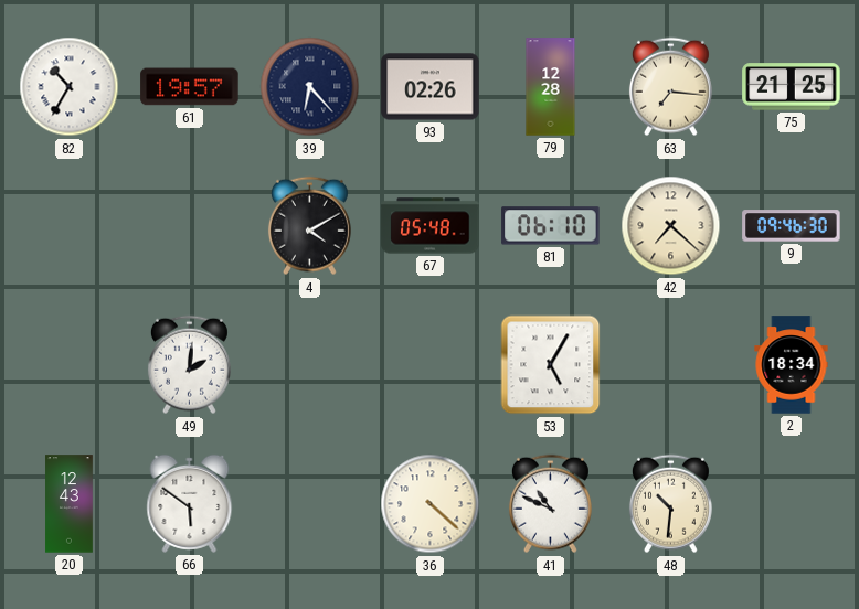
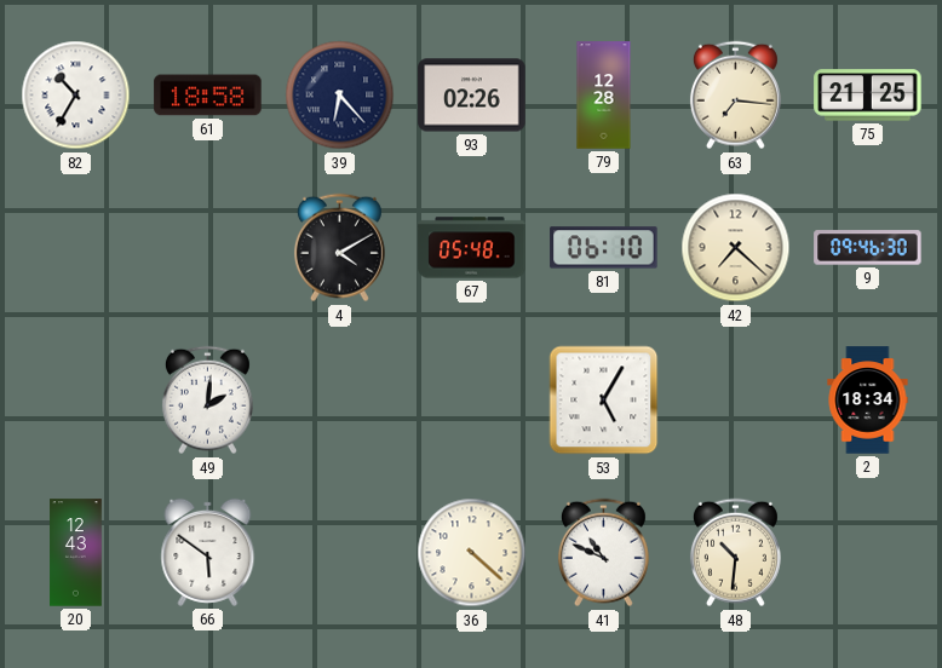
61: 19:57 -> 18:58
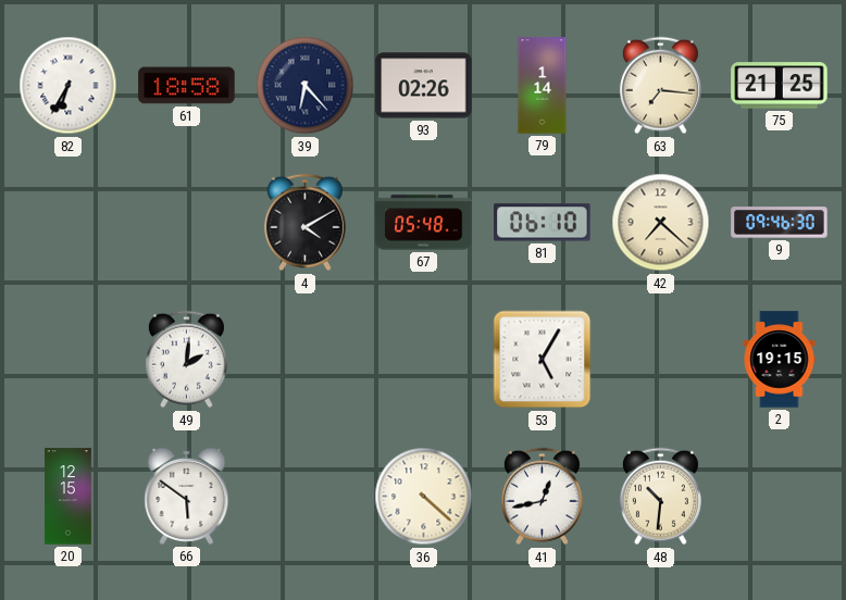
82: 10:35 -> 6:35
79: 12:28 -> 1:14
2: 18:34 -> 19:15
20: 12:43 -> 12:15
41: 10:49 -> 12:43
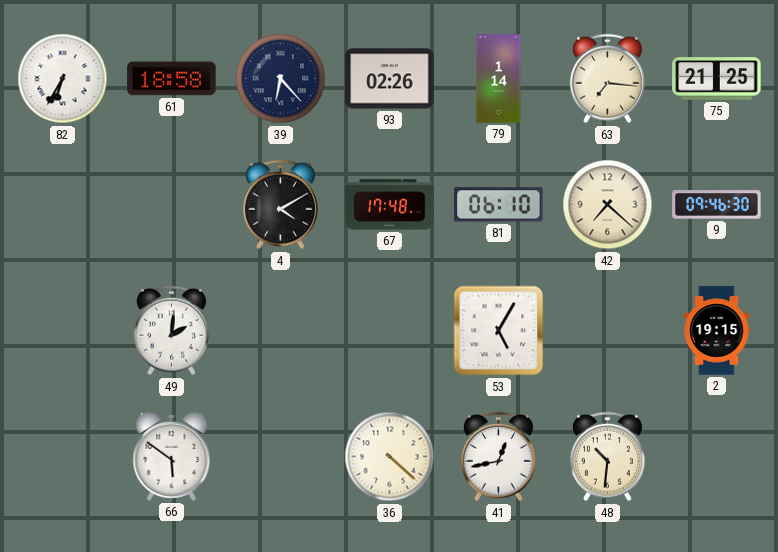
67: 05:48 -> 17:48
20: 12:15 -> none
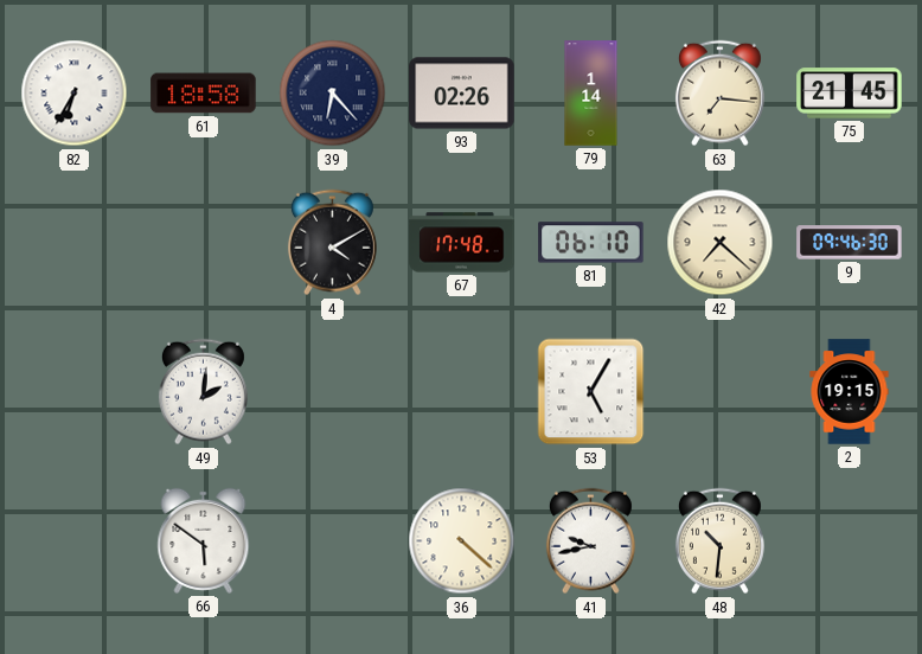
75: 21:25 -> 21:45
41: 12:43 -> 9:43
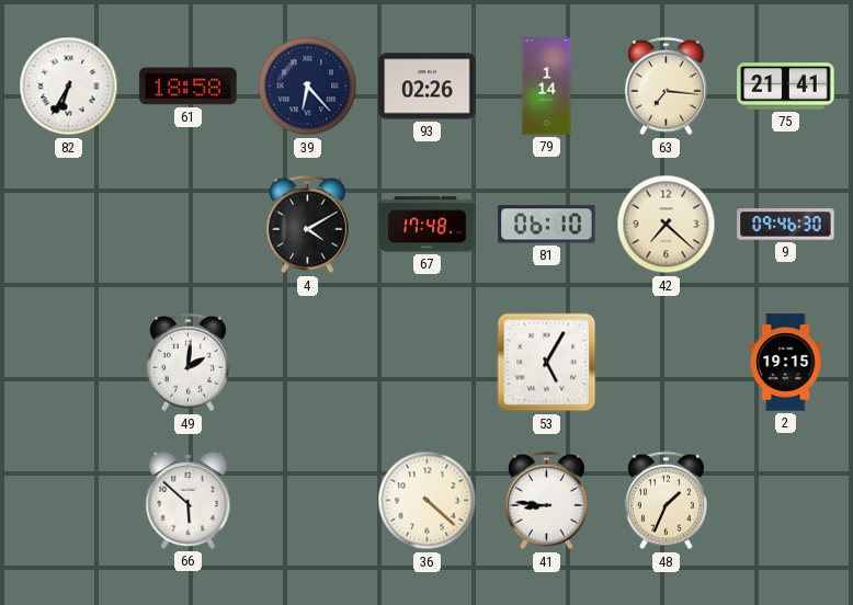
75: 21:45 -> 21:41
66: 5:51 -> 5:52
41: 9:43 -> 8:46
48: 10:31 -> 1:34
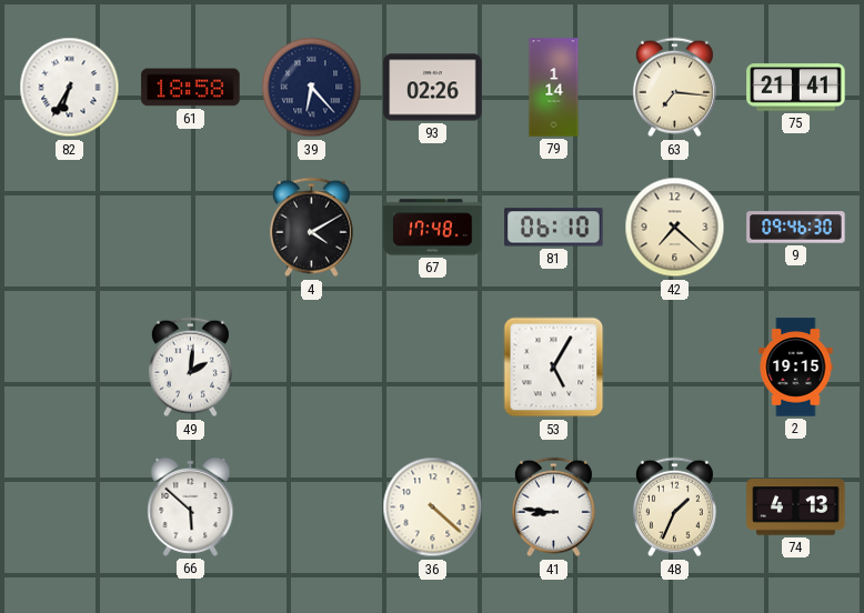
74: none -> 4:13
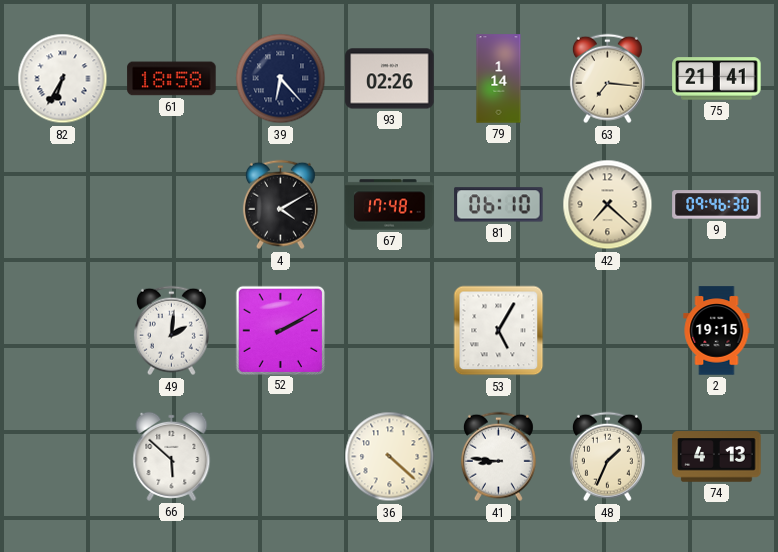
52: none -> 2:10
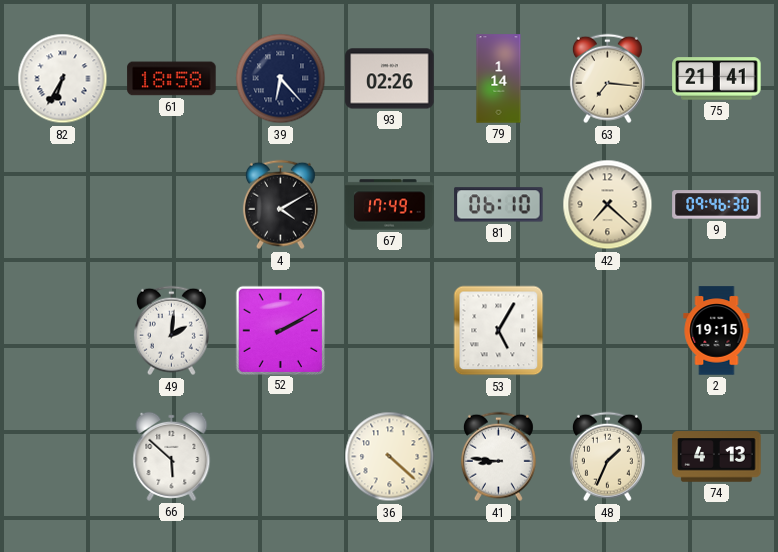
67: 17:48 -> 17:49
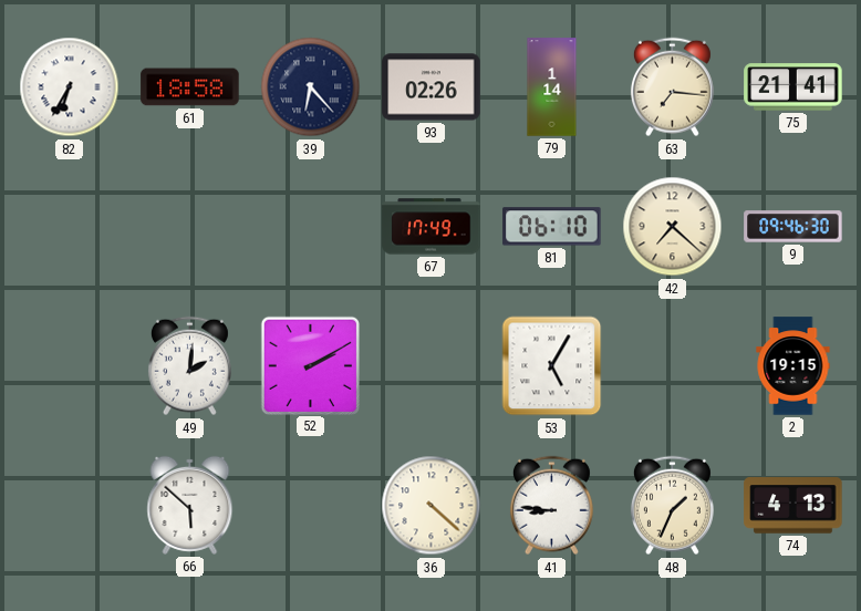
4: 4:10 -> none
